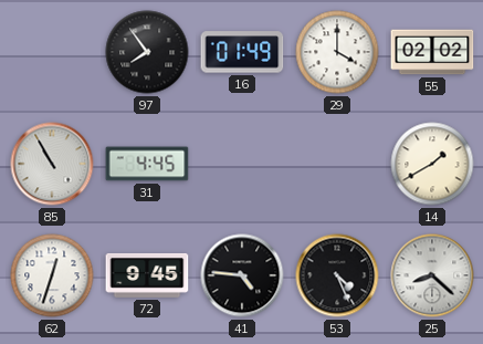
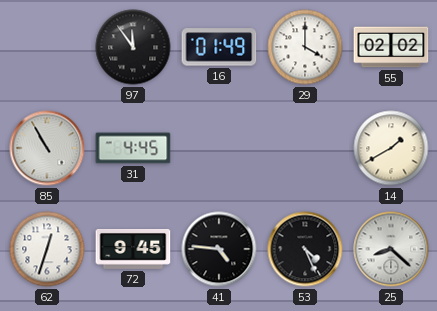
97: 7:54 -> 11:54
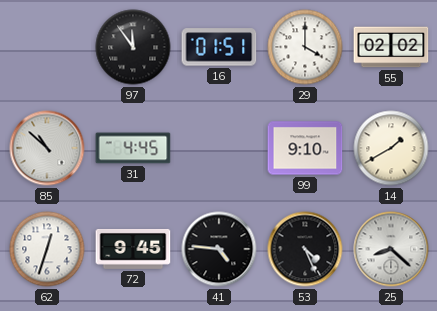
16: 01:49 -> 01:51
85: 10:55 -> 10:52
99: none -> 9:10
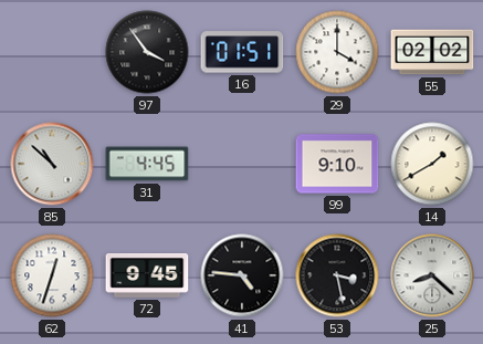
97: 11:54 -> 3:54
53: 4:26 -> 3:28
